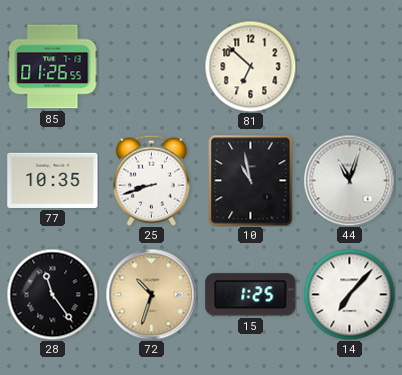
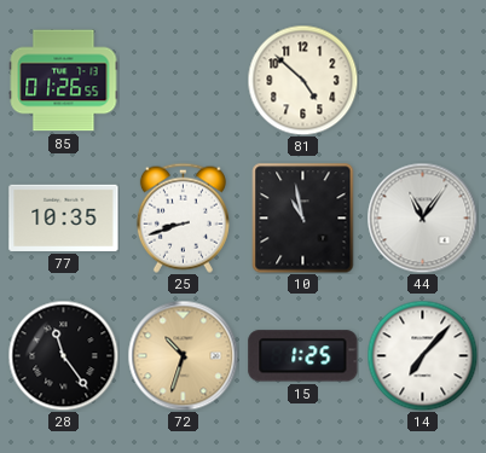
81: 6:52 -> 4:52
44: 11:03 -> 11:06
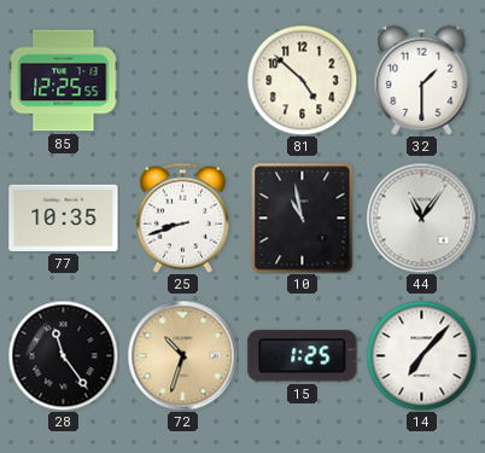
85: 01:26 -> 12:25
32: none -> 1:30
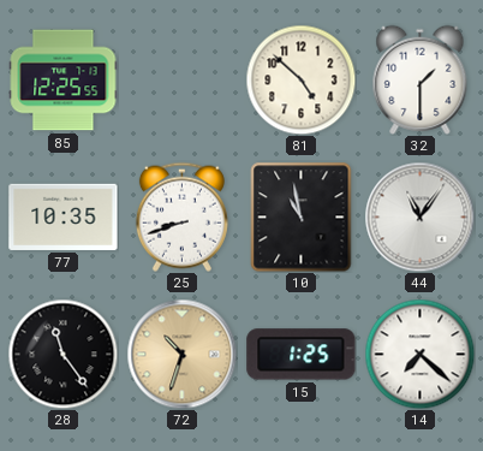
14: 7:07 -> 7:22
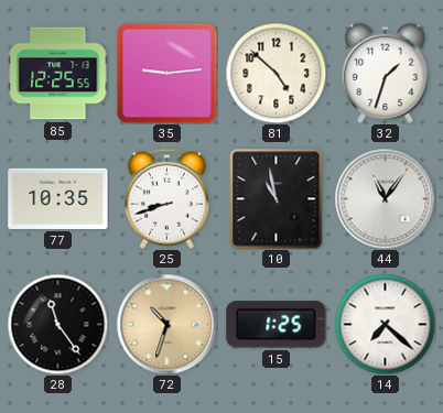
35: none -> 9:14
32: 1:30 -> 1:33
